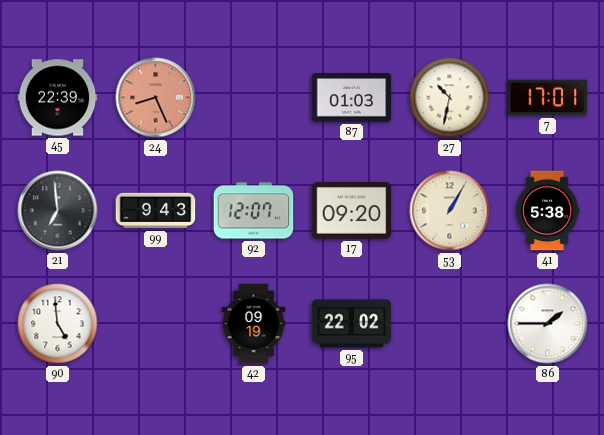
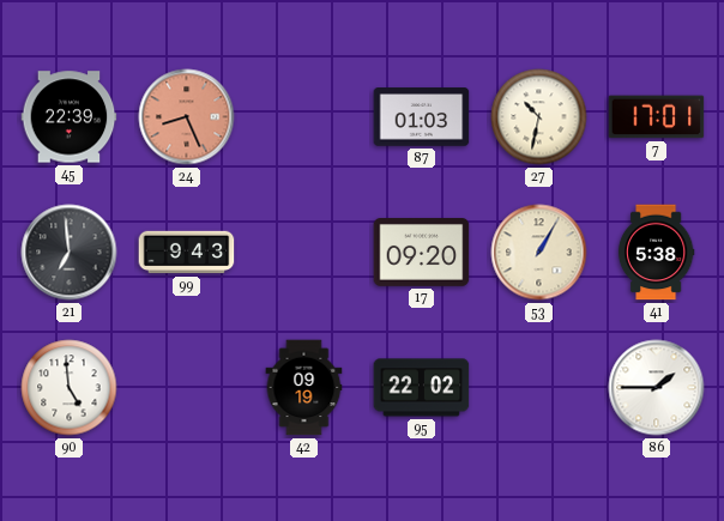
92: 12:07 -> none
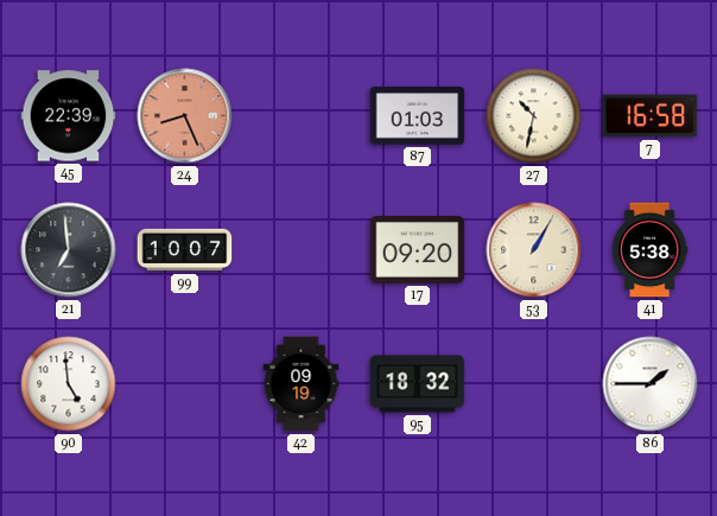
7: 17:01 -> 16:58
99: 9:43 -> 10:07
95: 22:02 -> 18:32
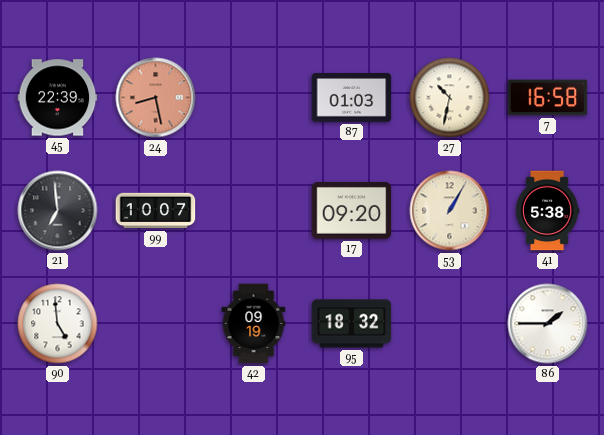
24: 8:26 -> 8:28
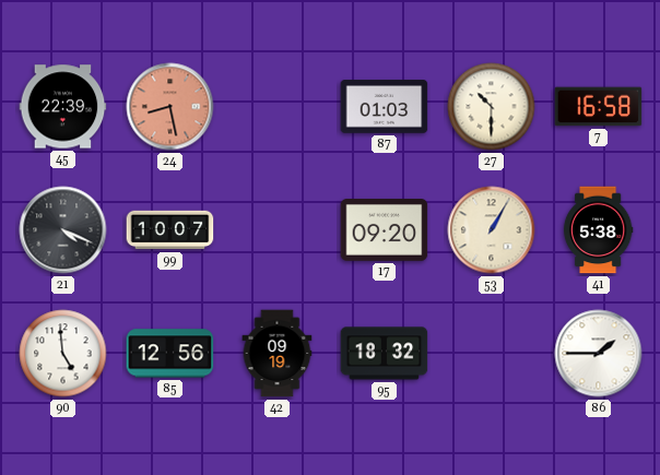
27: 10:32 -> 10:30
21: 6:59 -> 4:19
85: none -> 12:56
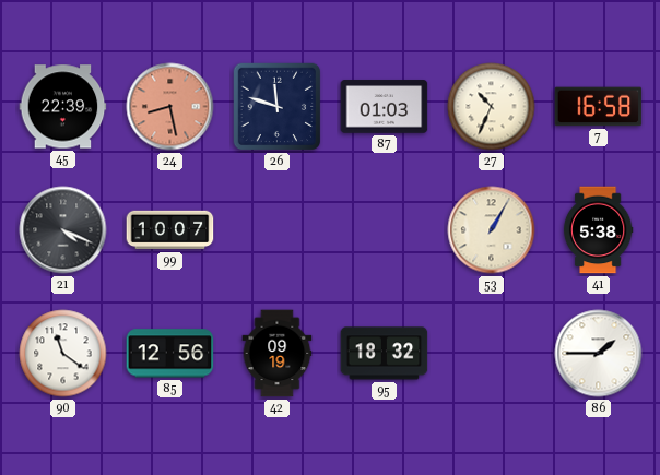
26: none -> 11:48
27: 10:30 -> 10:34
17: 09:20 -> none
90: 4:59 -> 11:21
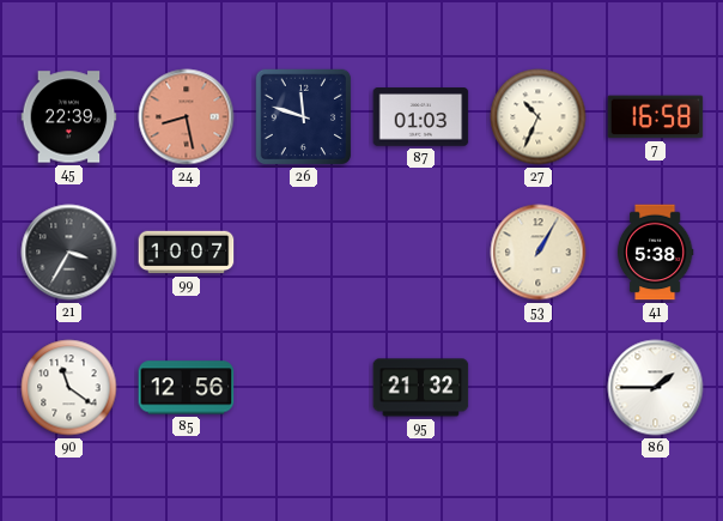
21: 4:19 -> 3:35
42: 09:19 -> none
95: 18:32 -> 21:32
